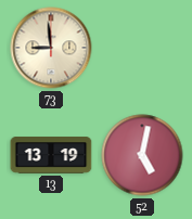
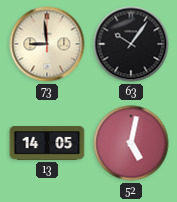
63: none -> 10:06
13: 13:19 -> 14:05
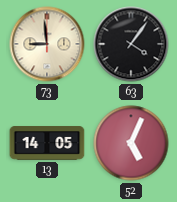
63: 10:06 -> 4:06
52: 5:02 -> 5:04
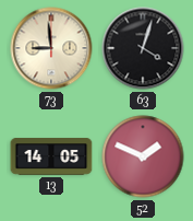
63: 4:06 -> 4:03
52: 5:04 -> 1:49
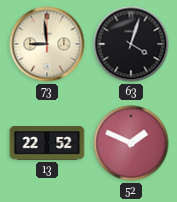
13: 14:05 -> 22:52
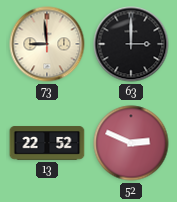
63: 4:03 -> 3:00
52: 1:49 -> 2:49
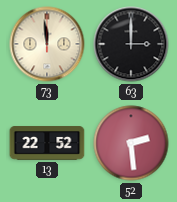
73: 8:59 -> 11:59
52: 2:49 -> 2:29
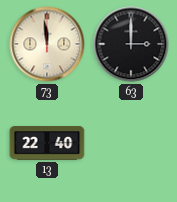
13: 22:52 -> 22:40
52: 2:29 -> none
